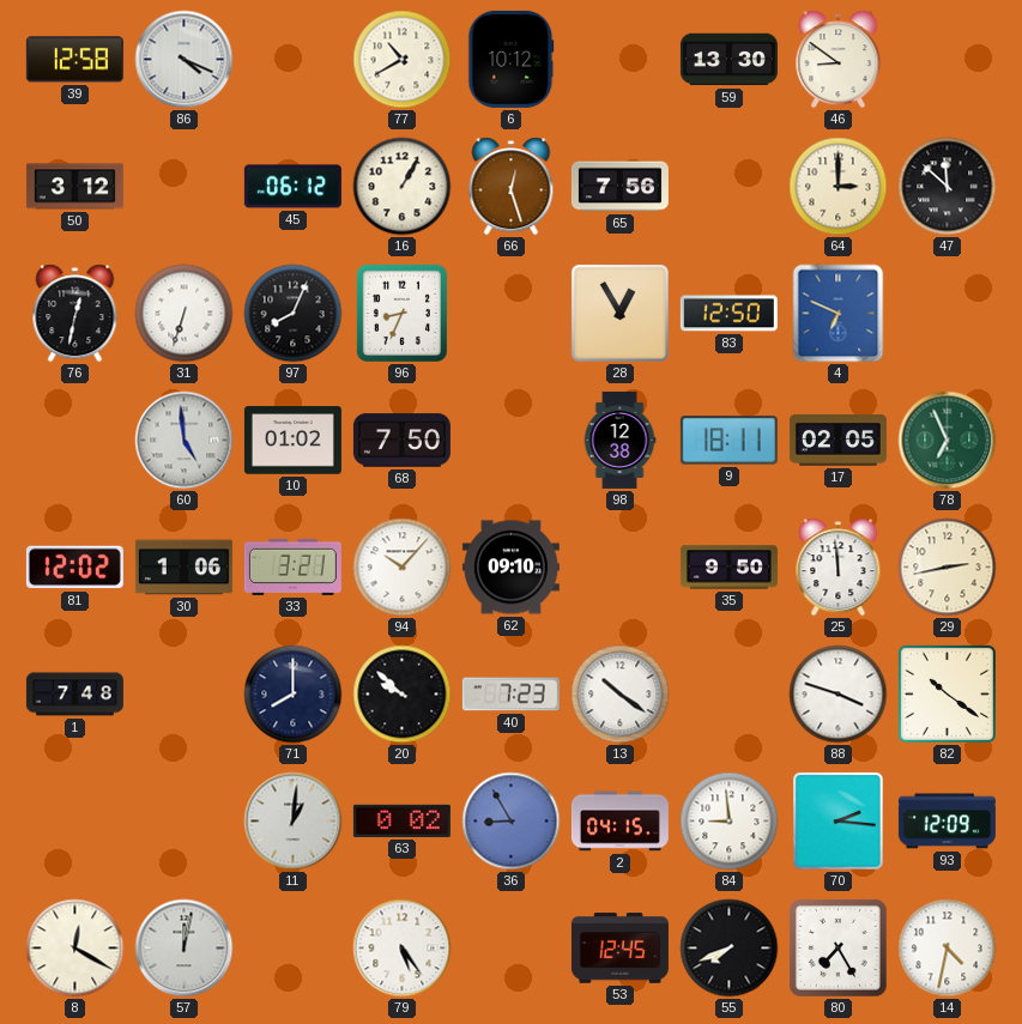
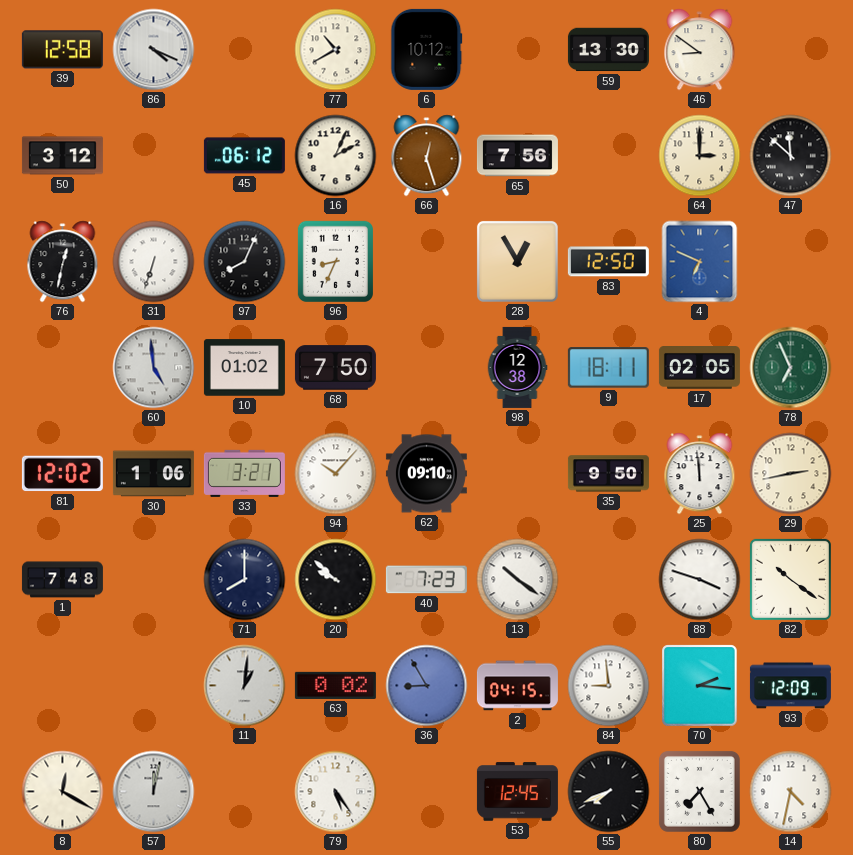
16: 1:05 -> 2:04
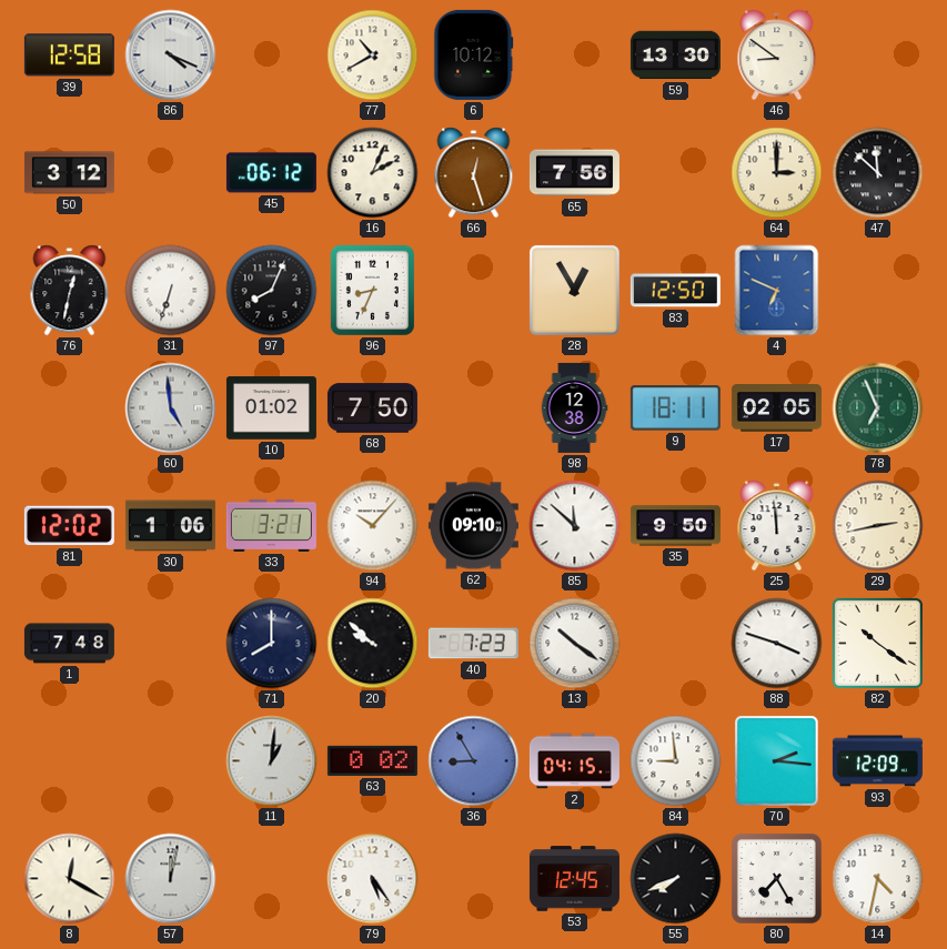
85: none -> 11:52
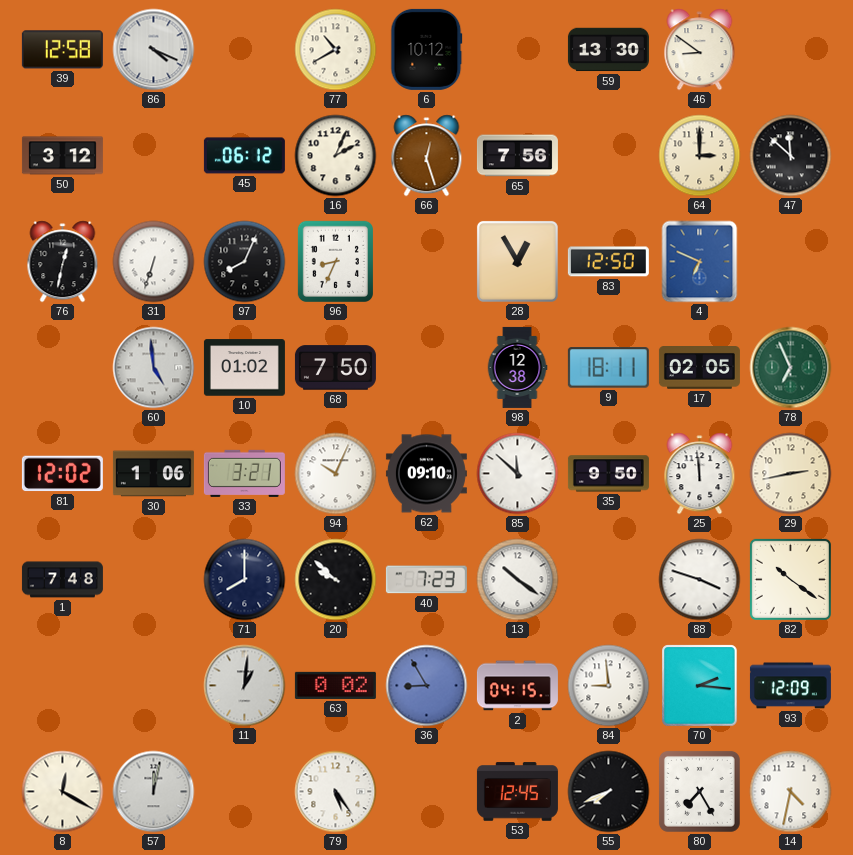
94: 10:07 -> 10:04
